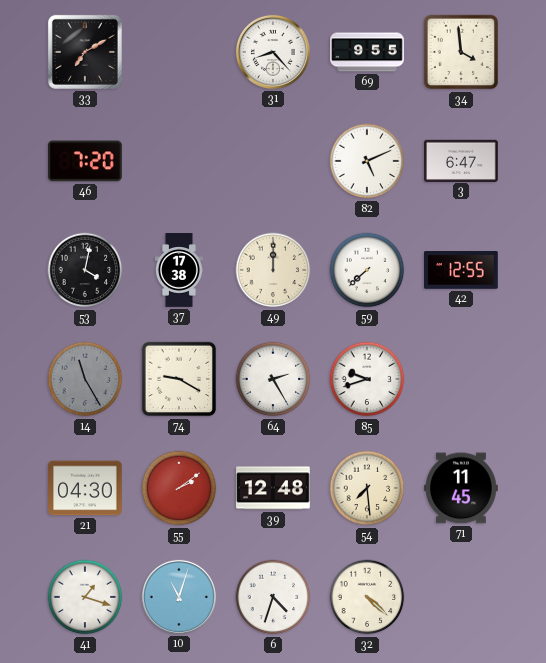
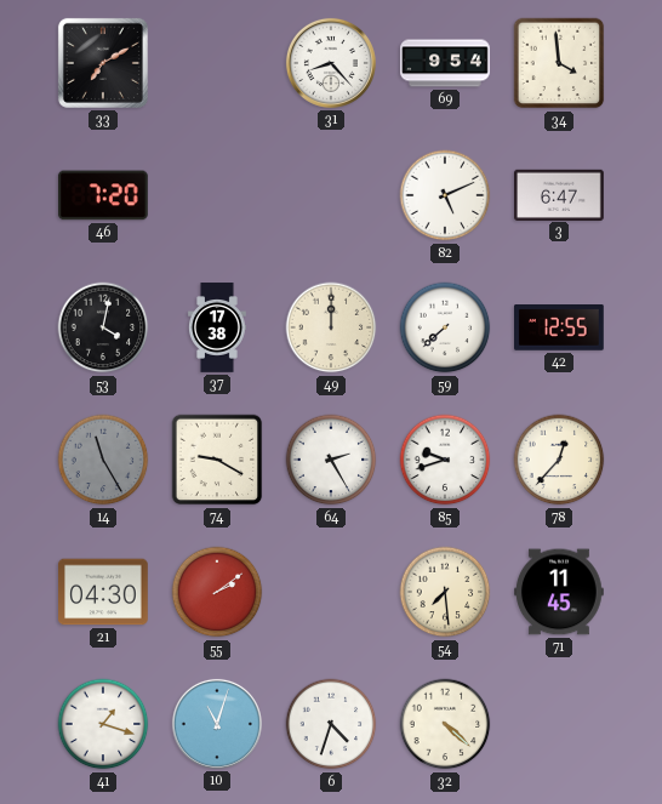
69: 9:55 -> 9:54
78: none -> 12:37
39: 12:48 -> none
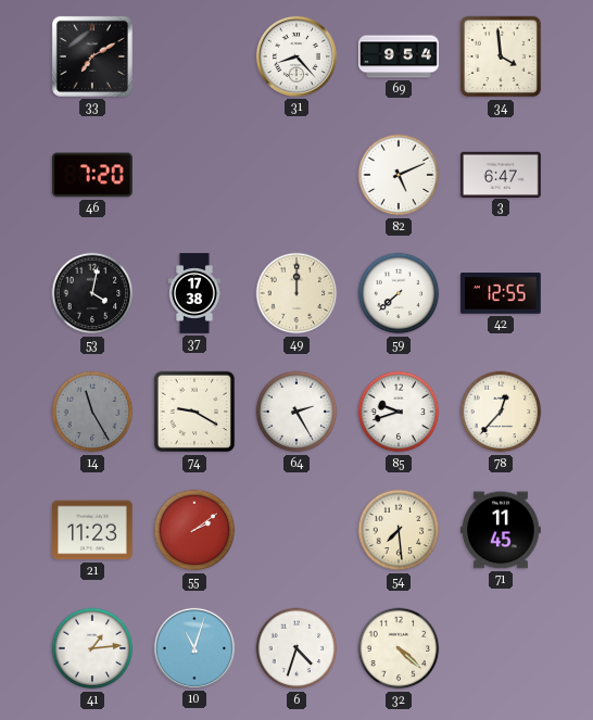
21: 04:30 -> 11:23
41: 1:18 -> 1:14
